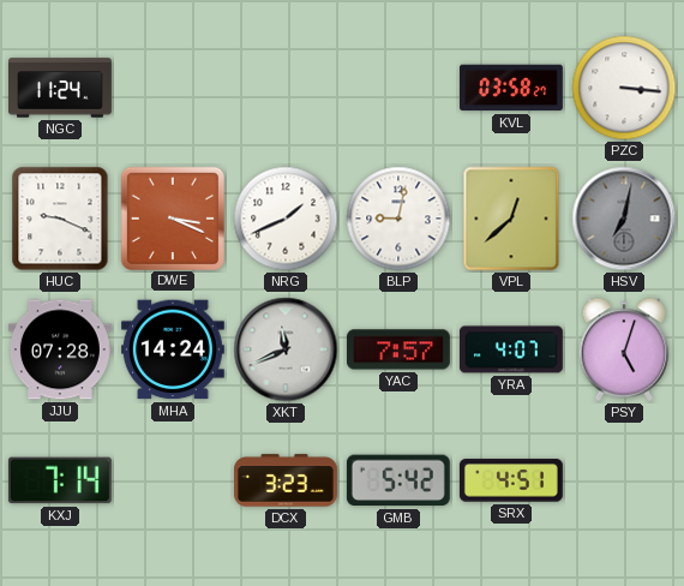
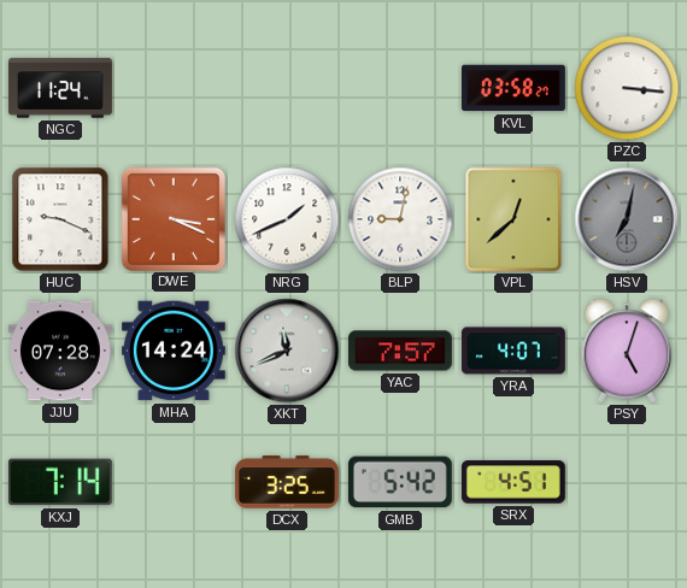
DCX: 3:23 -> 3:25
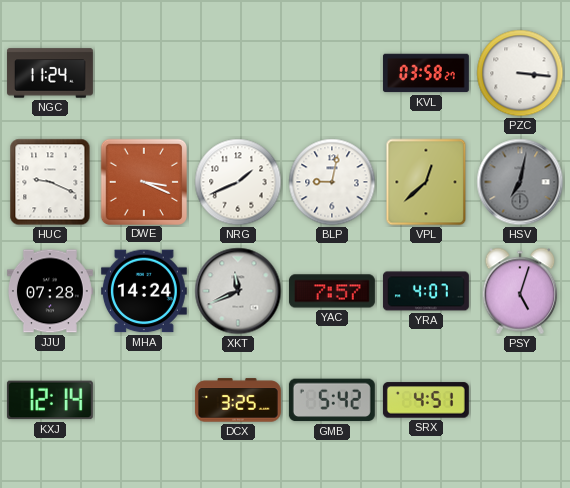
KXJ: 7:14 -> 12:14
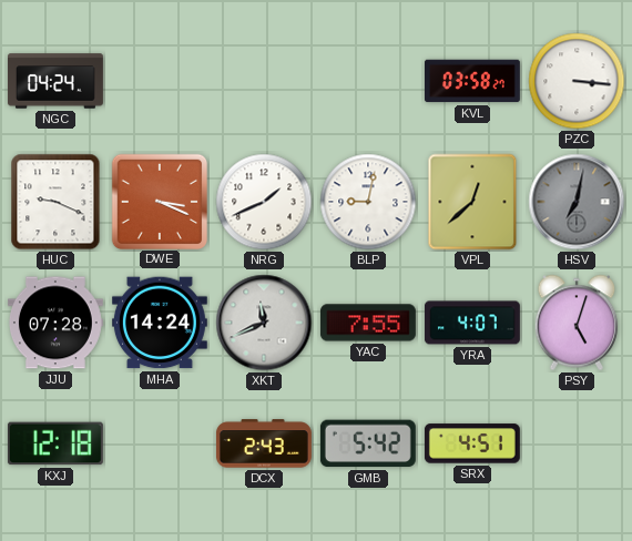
NGC: 11:24 -> 04:24
YAC: 7:57 -> 7:55
KXJ: 12:14 -> 12:18
DCX: 3:25 -> 2:43
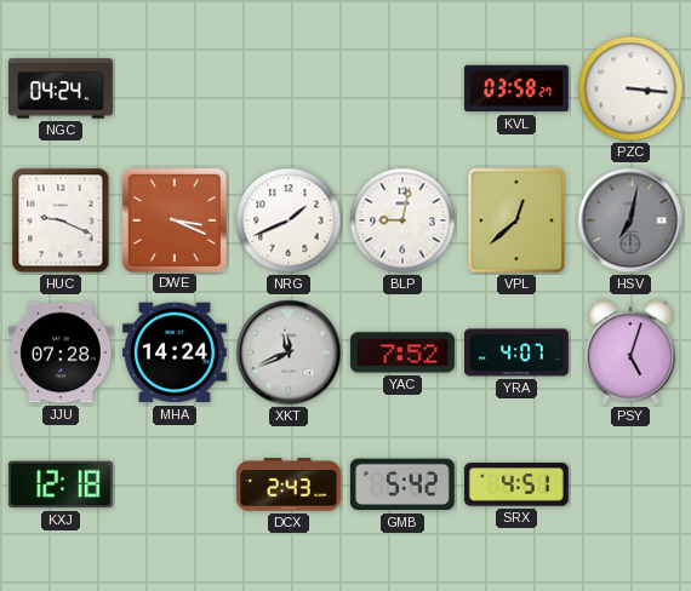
YAC: 7:55 -> 7:52
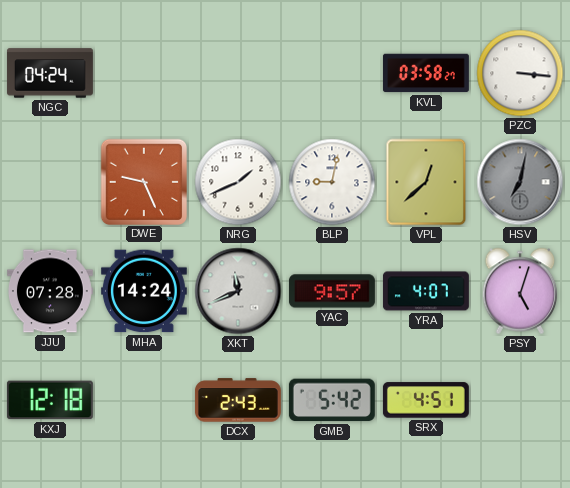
HUC: 9:19 -> none
DWE: 3:19 -> 9:26
YAC: 7:52 -> 9:57
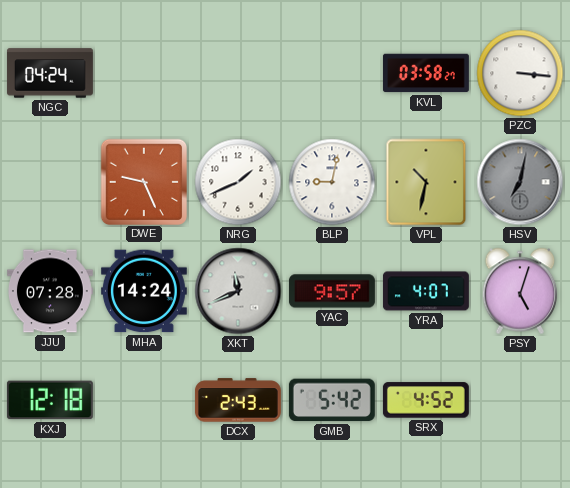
VPL: 12:38 -> 10:32
SRX: 4:51 -> 4:52
